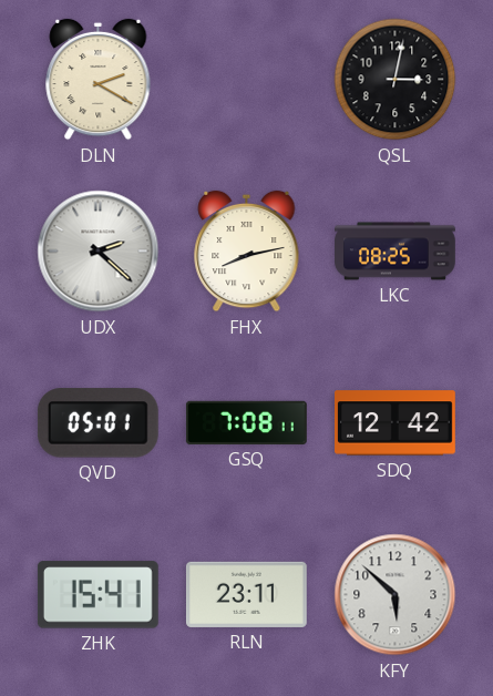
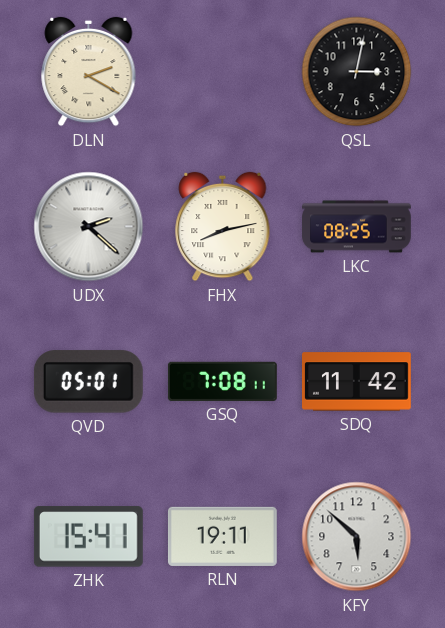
SDQ: 12:42 -> 11:42
RLN: 23:11 -> 19:11
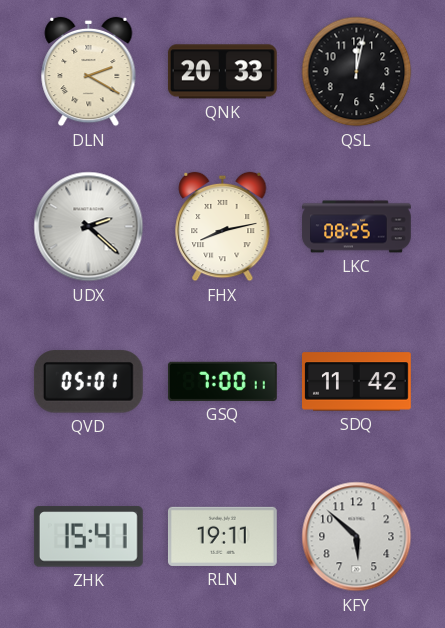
QNK: none -> 20:33
QSL: 3:02 -> 12:02
GSQ: 7:08 -> 7:00
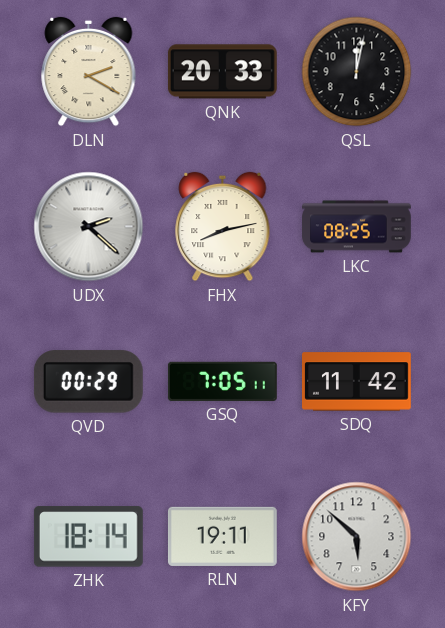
QVD: 05:01 -> 00:29
GSQ: 7:00 -> 7:05
ZHK: 15:41 -> 18:14
